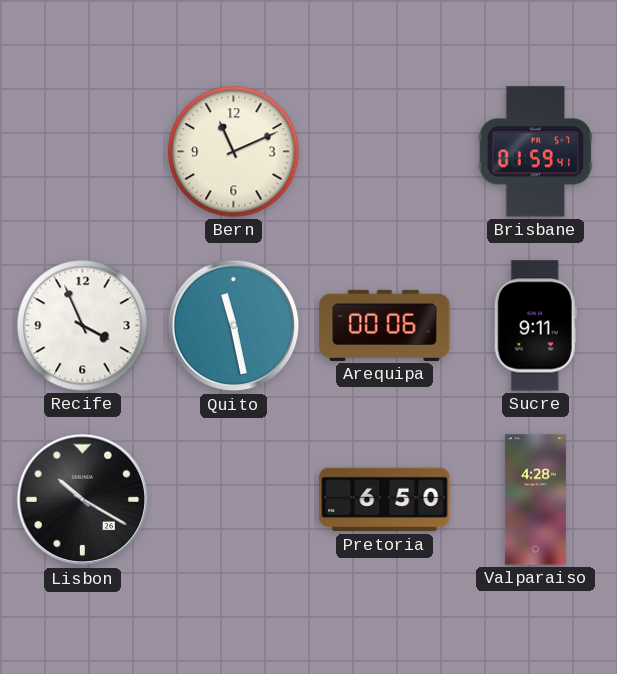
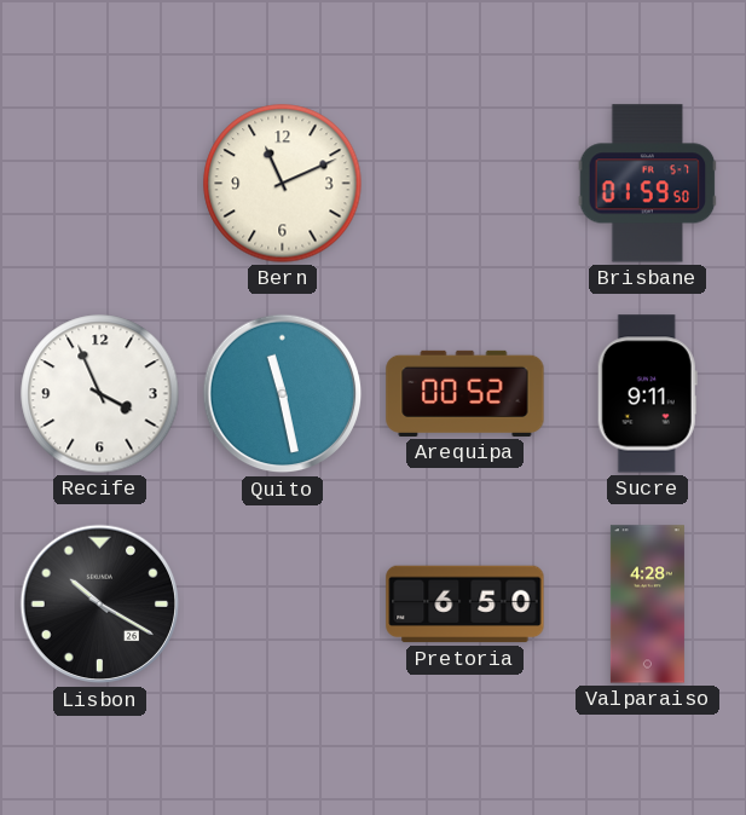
Brisbane: 01:59:41 -> 01:59:50
Arequipa: 00:06 -> 00:52
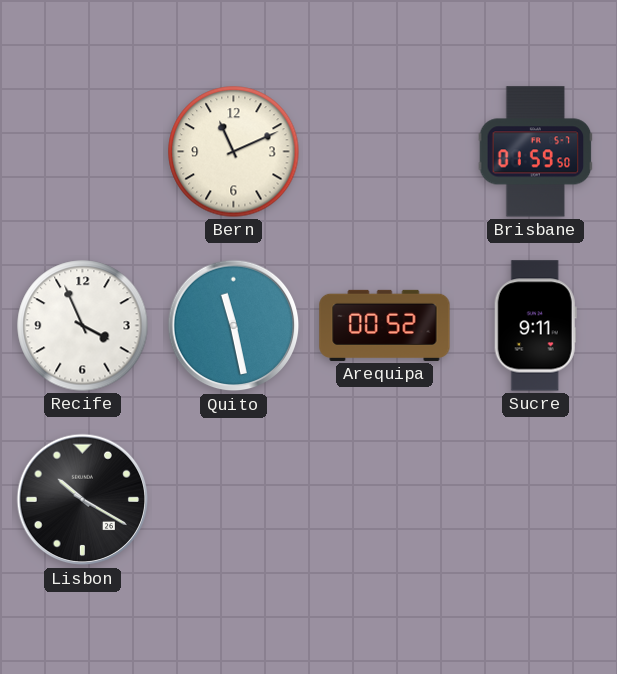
Pretoria: 6:50 -> none
Valparaiso: 4:28 -> none
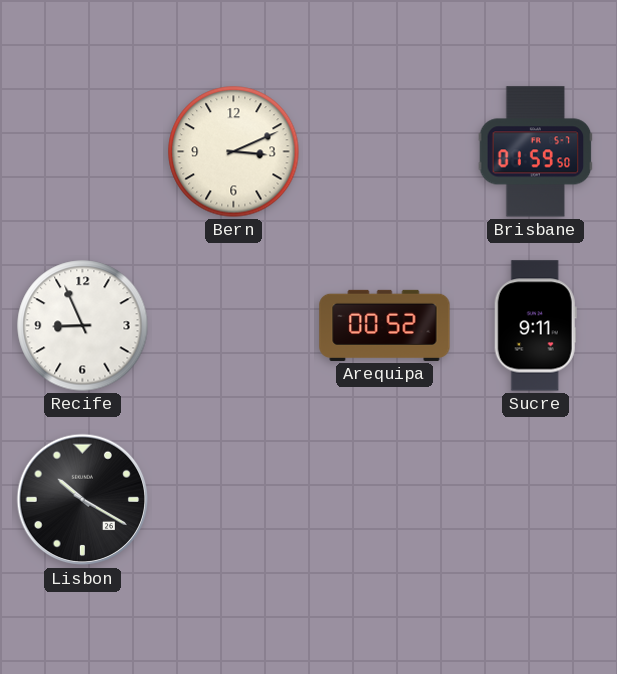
Bern: 11:11 -> 3:11
Recife: 3:56 -> 8:56
Quito: 11:28 -> none
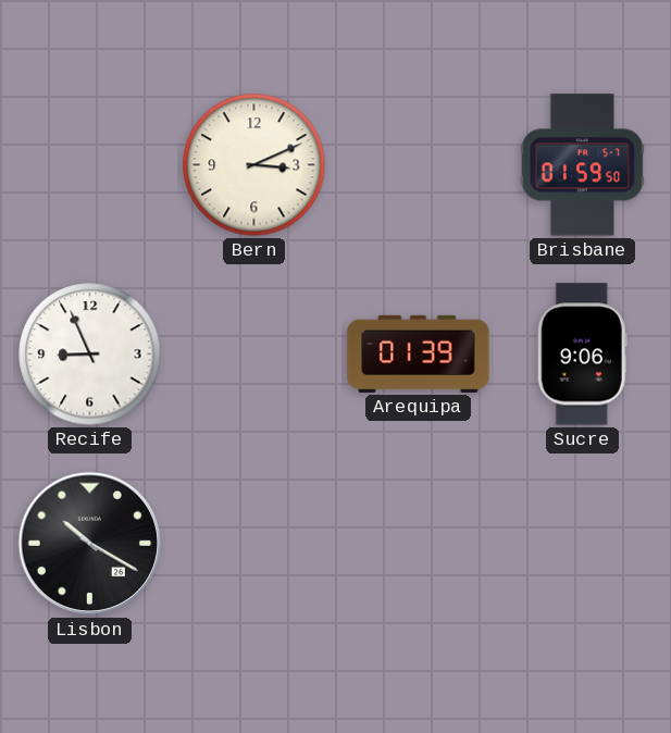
Arequipa: 00:52 -> 01:39
Sucre: 9:11 -> 9:06
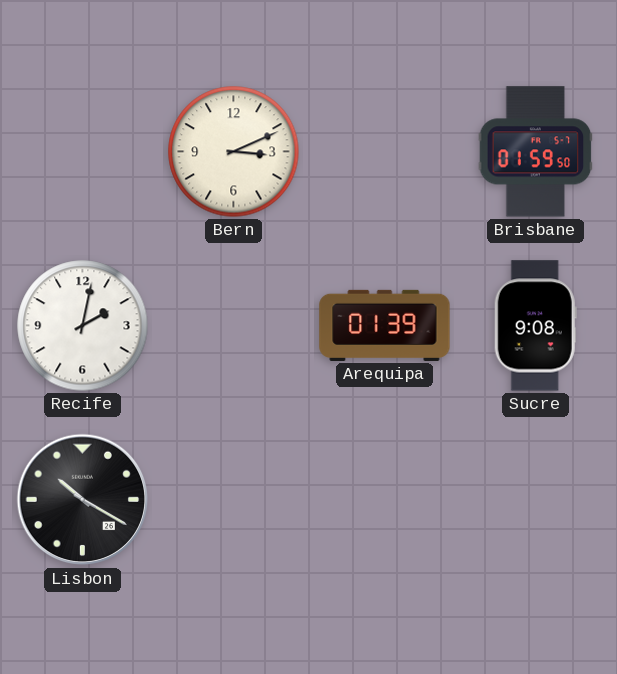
Recife: 8:56 -> 2:02
Sucre: 9:06 -> 9:08
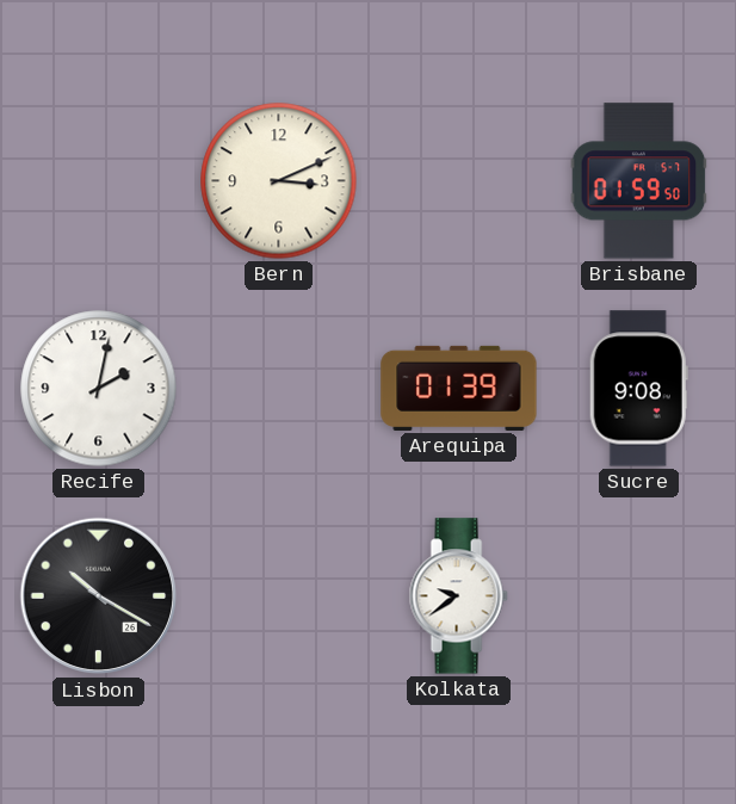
Kolkata: none -> 9:39
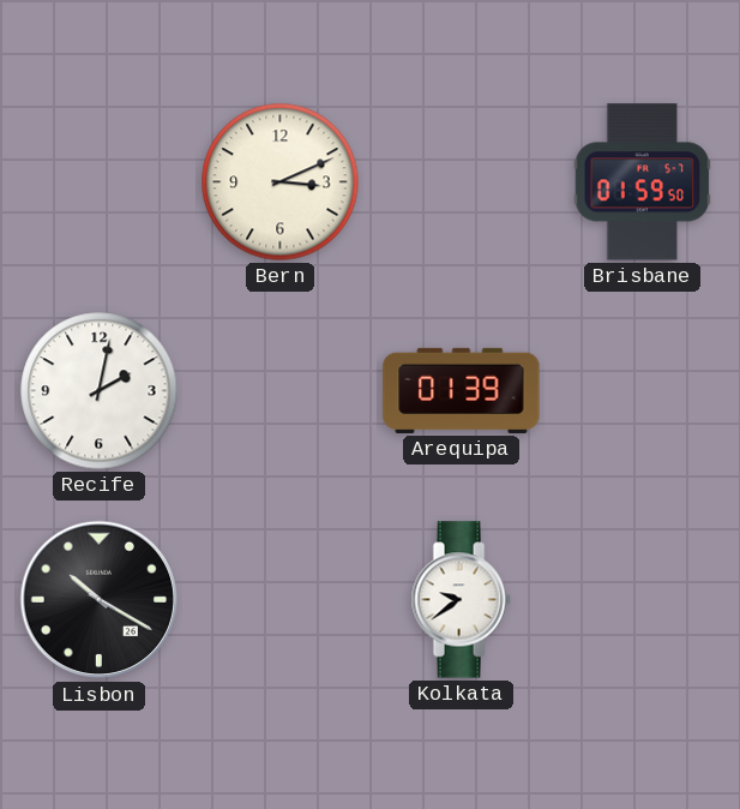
Sucre: 9:08 -> none
